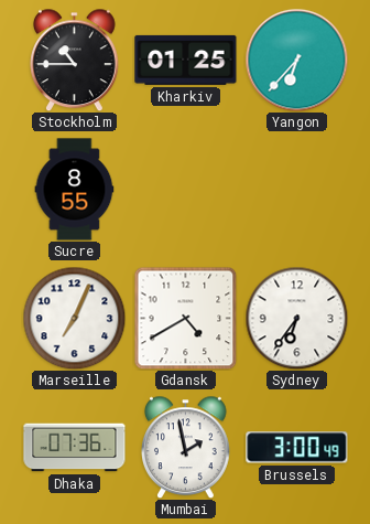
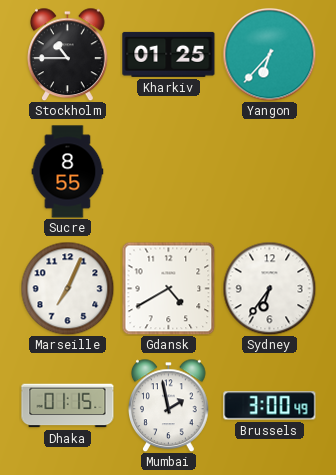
Dhaka: 07:36 -> 01:15
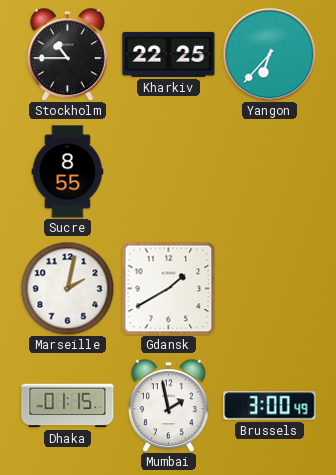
Kharkiv: 01:25 -> 22:25
Marseille: 7:04 -> 2:02
Gdansk: 4:40 -> 1:40
Sydney: 6:36 -> none
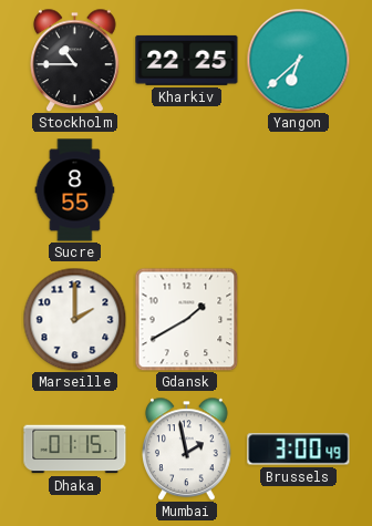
Yangon: 6:37 -> 6:38
Marseille: 2:02 -> 2:00
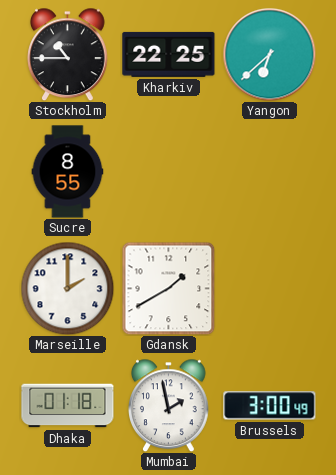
Dhaka: 01:15 -> 01:18
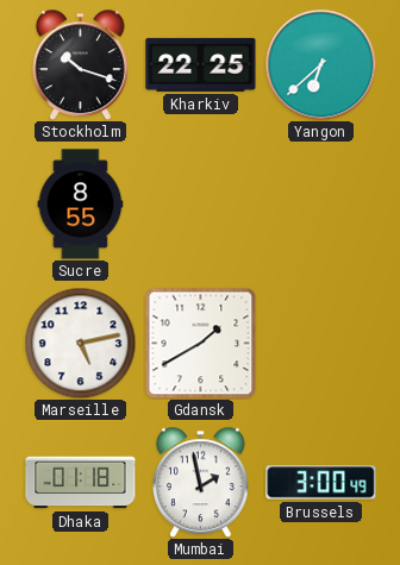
Stockholm: 10:45 -> 10:18
Marseille: 2:00 -> 5:13
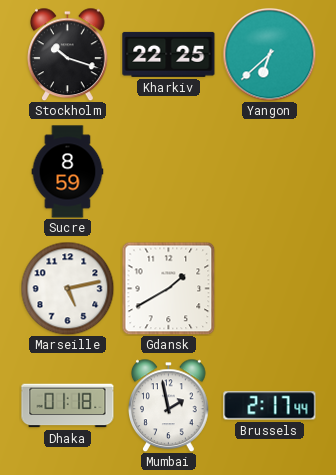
Sucre: 8:55 -> 8:59
Brussels: 3:00 -> 2:17
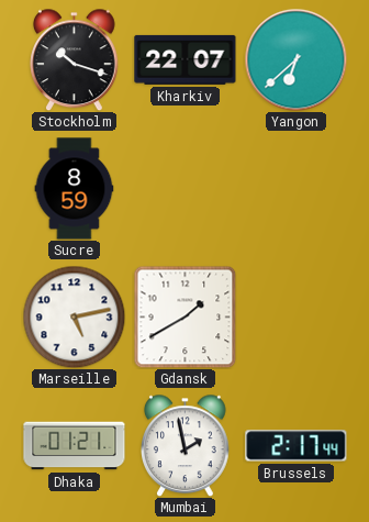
Kharkiv: 22:25 -> 22:07
Dhaka: 01:18 -> 01:21
